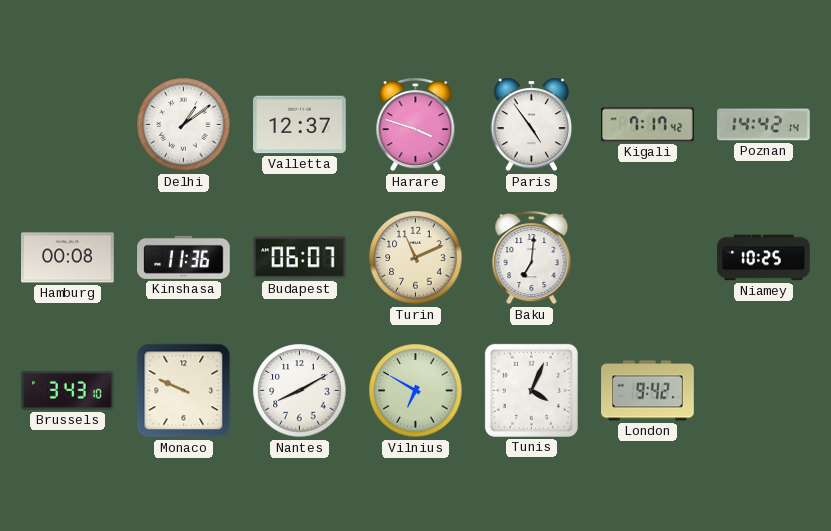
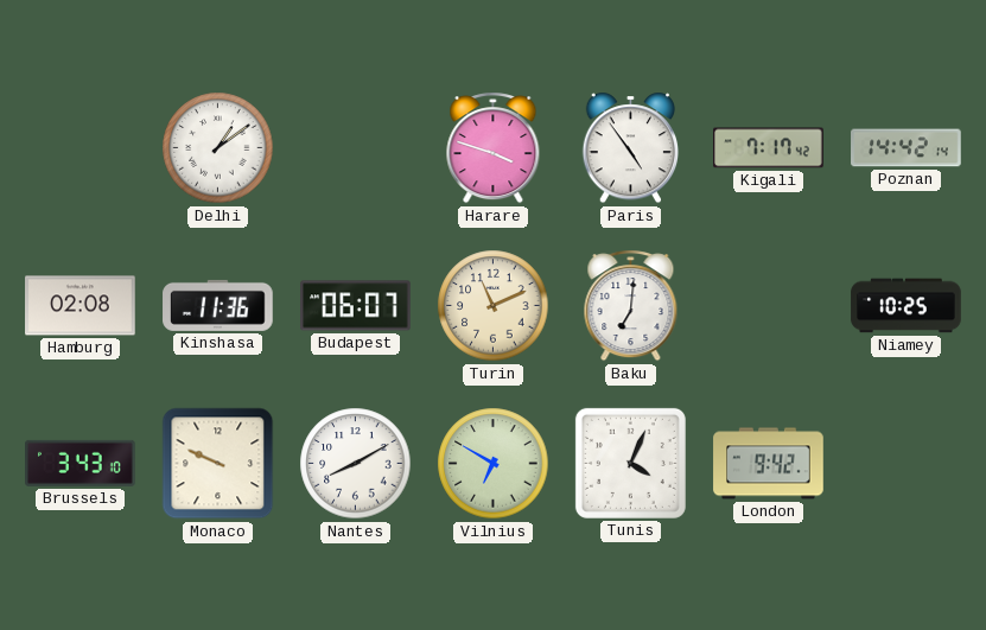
Valletta: 12:37 -> none
Hamburg: 00:08 -> 02:08
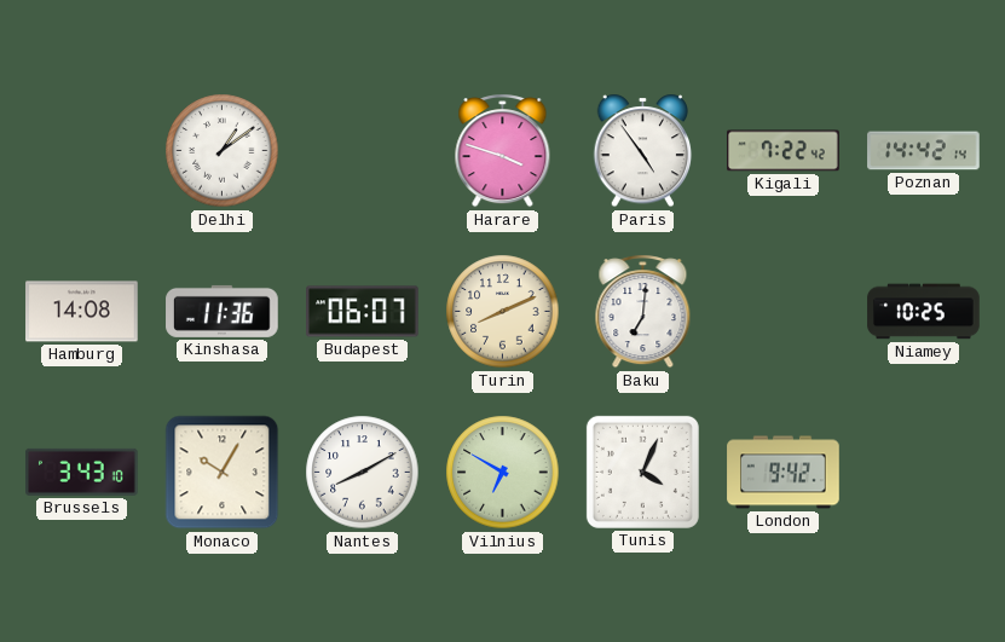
Kigali: 7:17 -> 7:22
Hamburg: 02:08 -> 14:08
Turin: 11:11 -> 8:11
Monaco: 9:49 -> 10:05
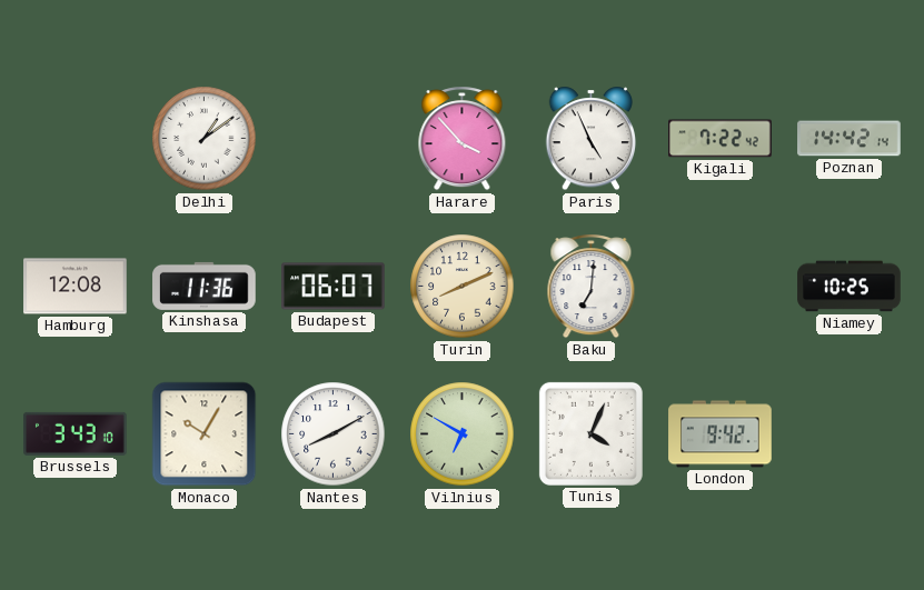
Harare: 3:48 -> 3:53
Paris: 4:54 -> 4:56
Hamburg: 14:08 -> 12:08
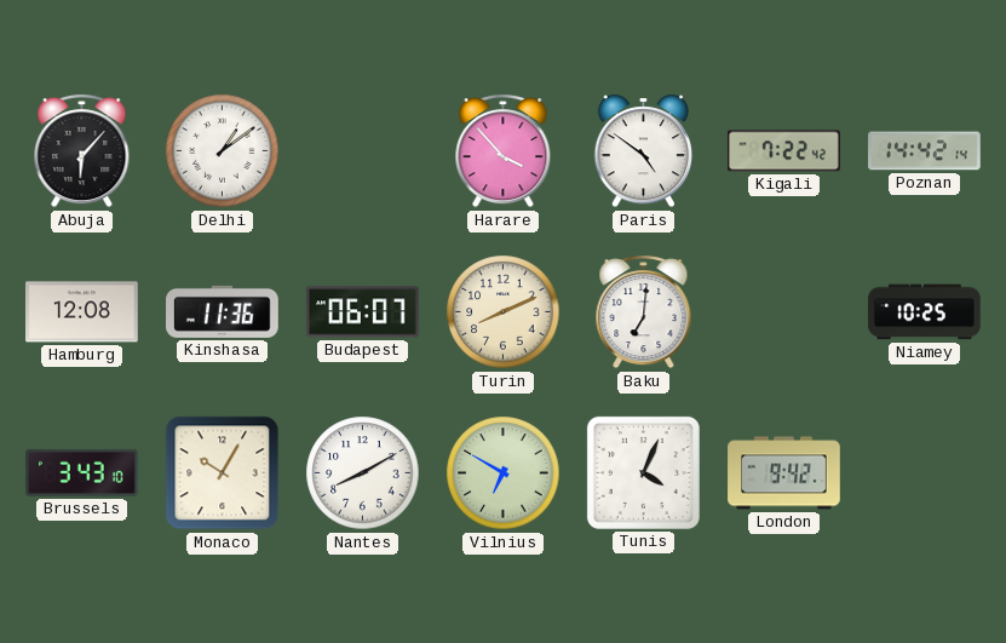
Abuja: none -> 6:07
Paris: 4:56 -> 4:51
